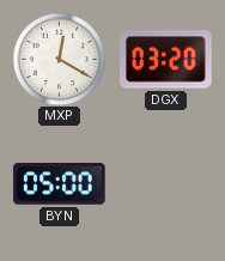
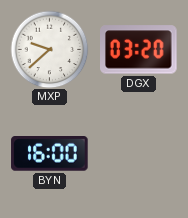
MXP: 12:20 -> 9:38
BYN: 05:00 -> 16:00
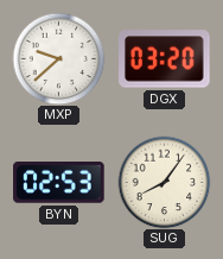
BYN: 16:00 -> 02:53
SUG: none -> 8:06
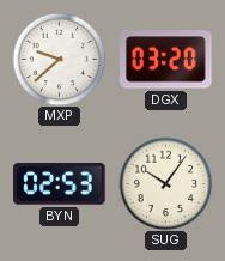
SUG: 8:06 -> 10:06
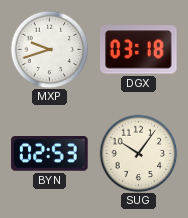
MXP: 9:38 -> 9:42
DGX: 03:20 -> 03:18
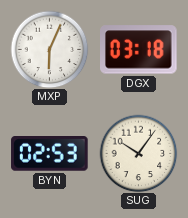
MXP: 9:42 -> 6:04
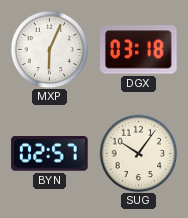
BYN: 02:53 -> 02:57
